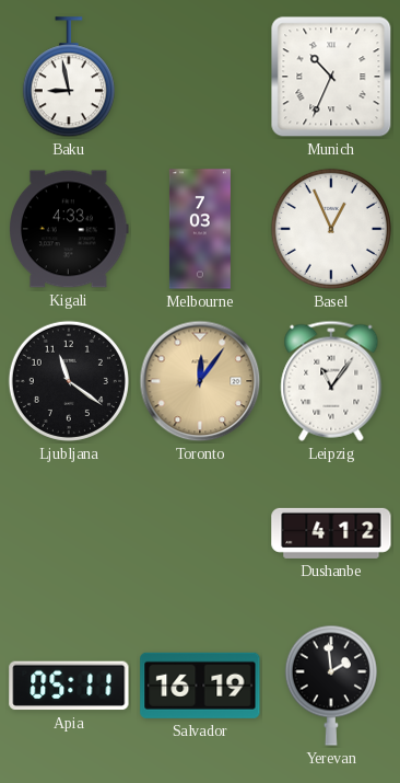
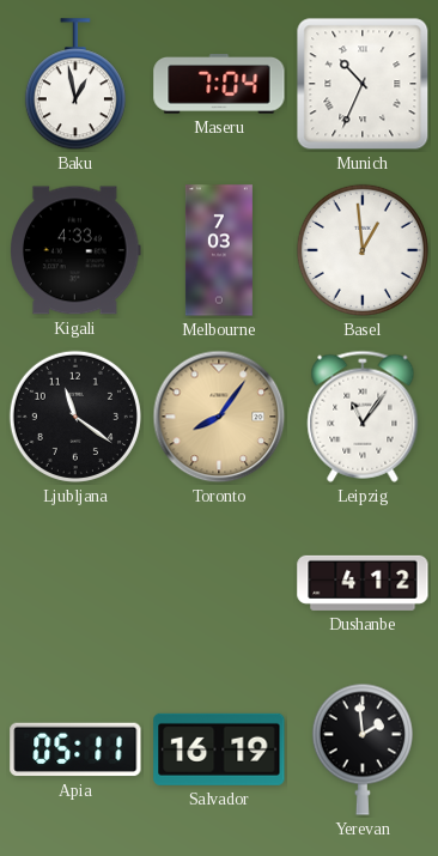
Baku: 8:58 -> 12:58
Maseru: none -> 7:04
Basel: 12:56 -> 12:59
Toronto: 12:06 -> 8:06
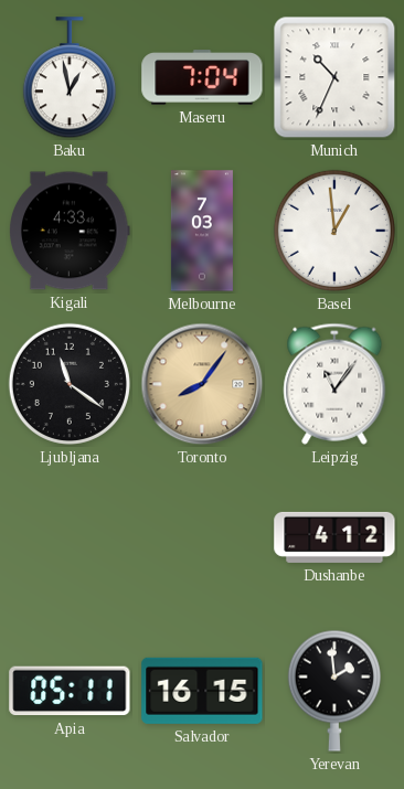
Salvador: 16:19 -> 16:15
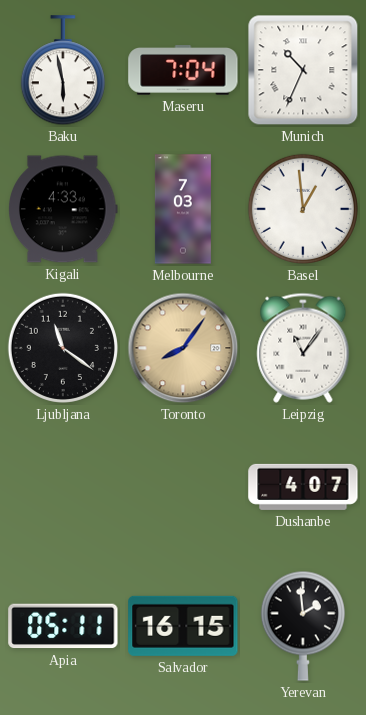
Baku: 12:58 -> 5:58
Dushanbe: 4:12 -> 4:07
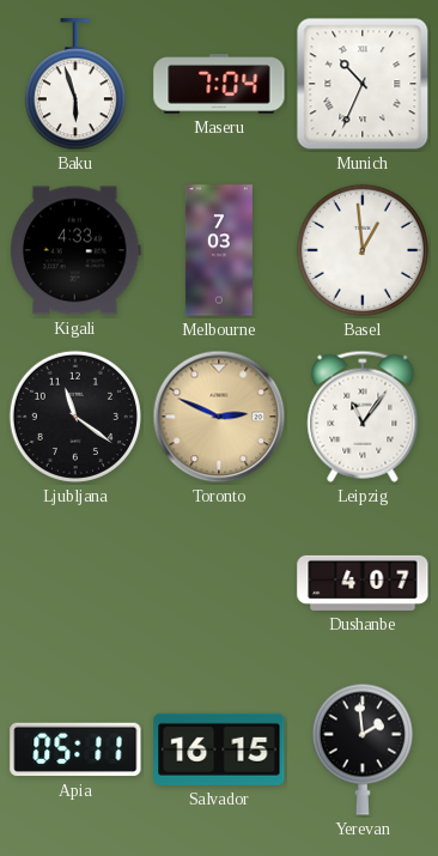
Baku: 5:58 -> 5:57
Toronto: 8:06 -> 2:49
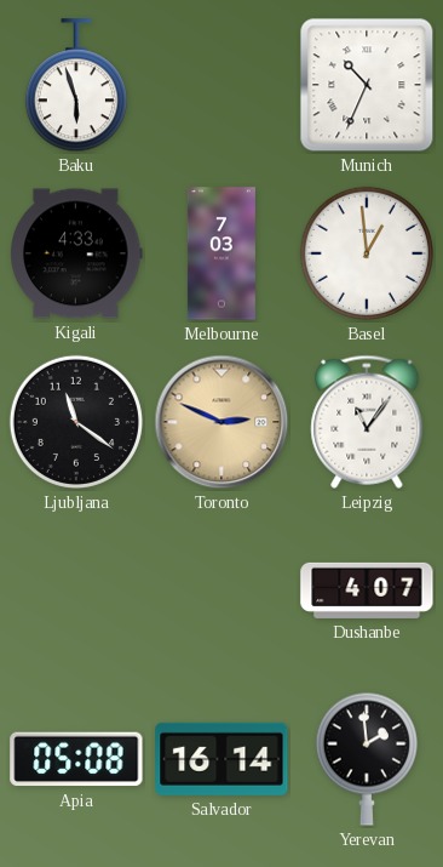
Maseru: 7:04 -> none
Apia: 05:11 -> 05:08
Salvador: 16:15 -> 16:14
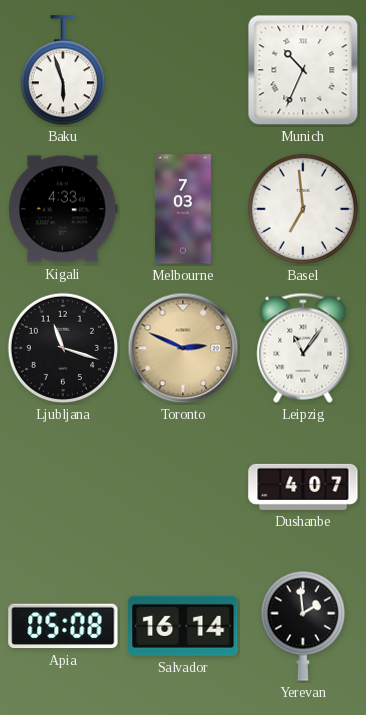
Basel: 12:59 -> 6:59
Ljubljana: 11:21 -> 11:18
